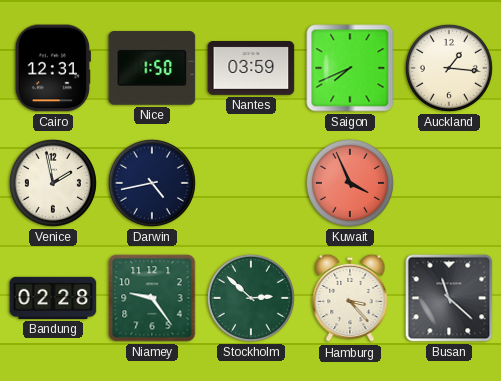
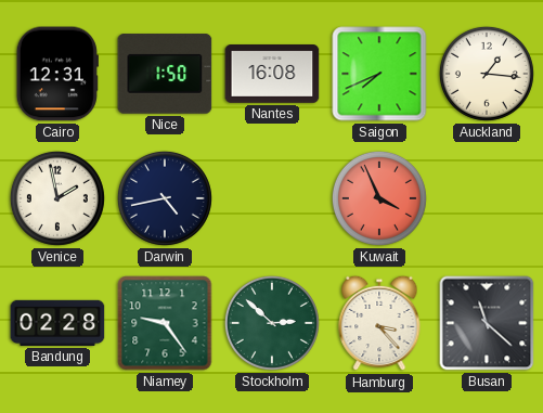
Nantes: 03:59 -> 16:08
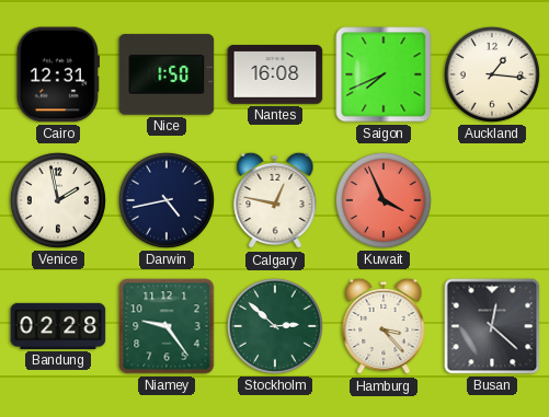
Calgary: none -> 12:47
Busan: 11:22 -> 12:22
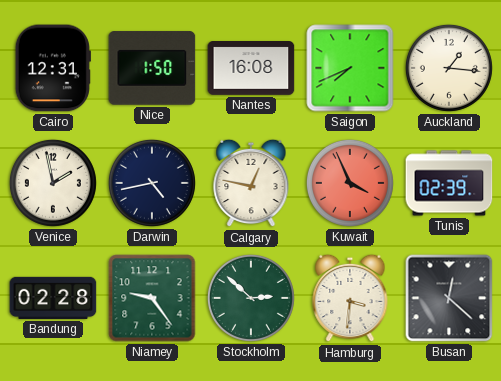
Tunis: none -> 02:39
Hamburg: 3:23 -> 3:31
